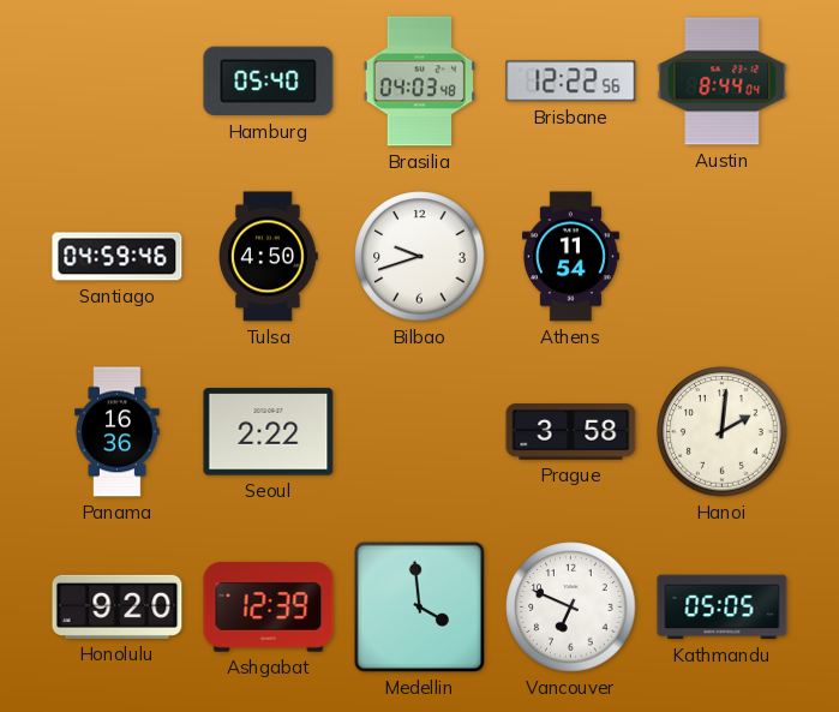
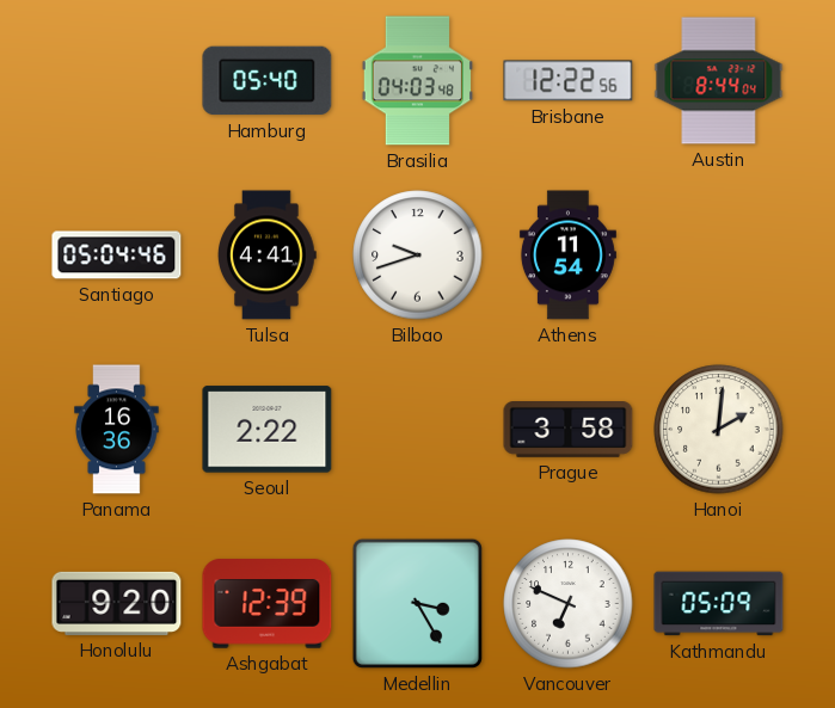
Santiago: 04:59 -> 05:04
Tulsa: 4:50 -> 4:41
Medellin: 3:59 -> 3:25
Kathmandu: 05:05 -> 05:09
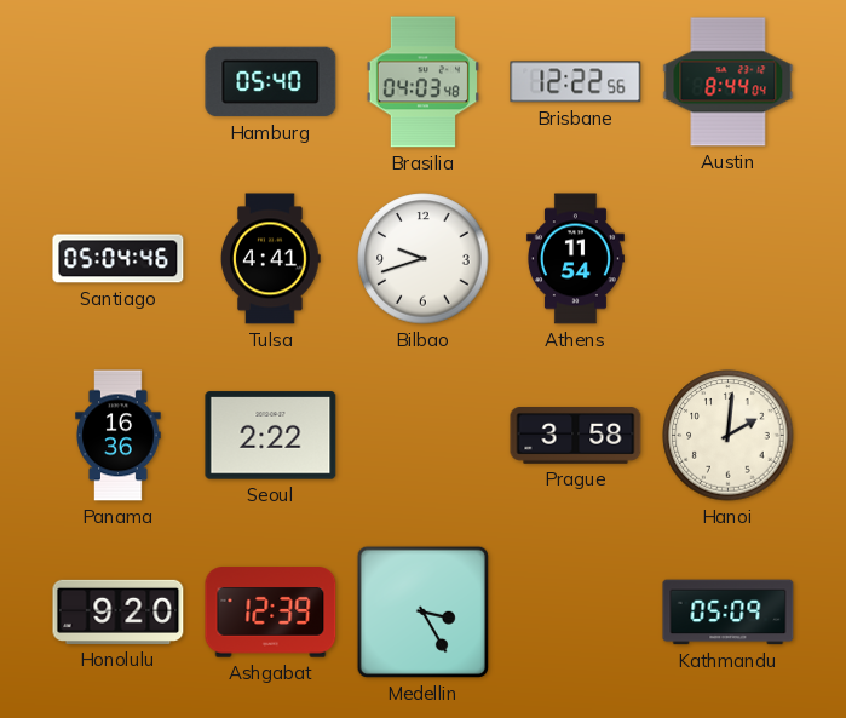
Vancouver: 6:49 -> none
